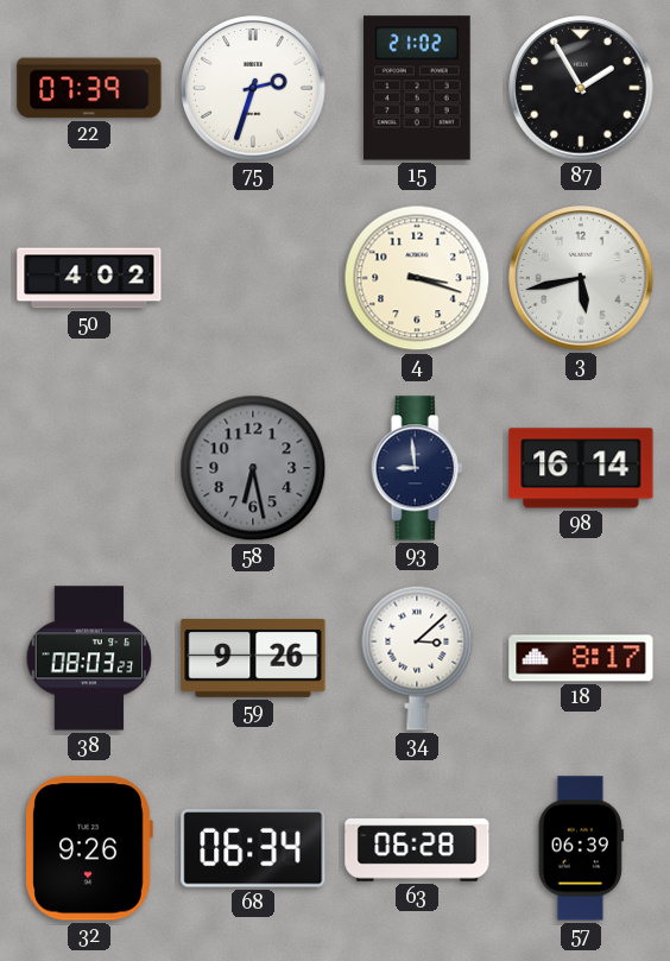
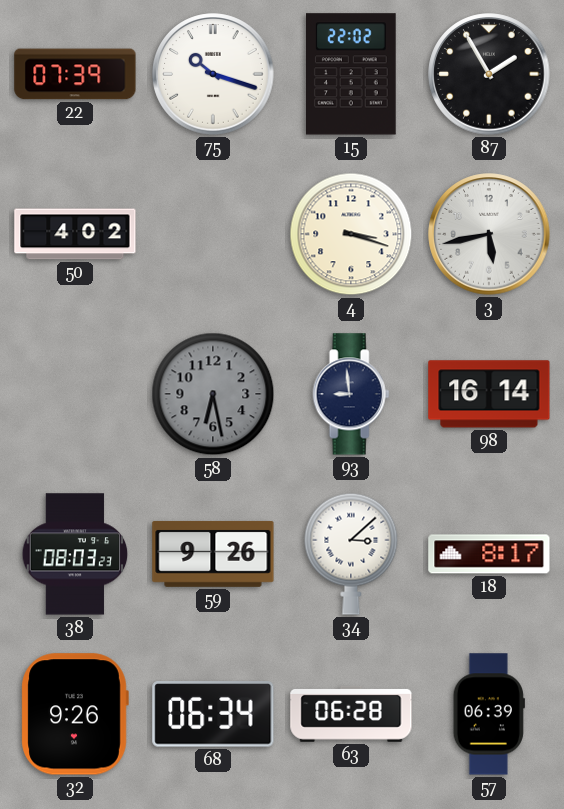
75: 2:33 -> 10:18
15: 21:02 -> 22:02
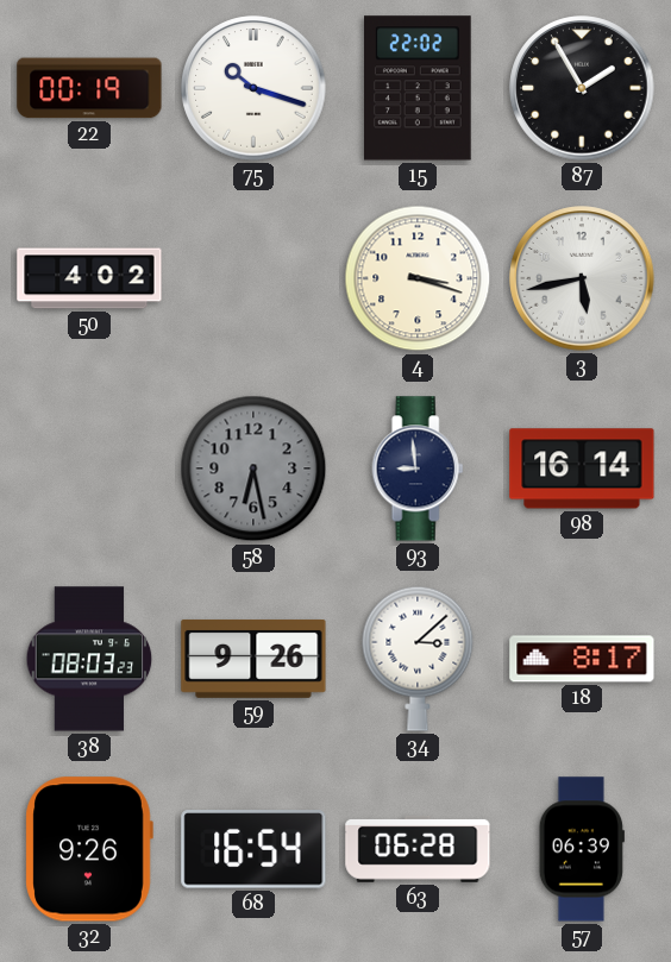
22: 07:39 -> 00:19
68: 06:34 -> 16:54
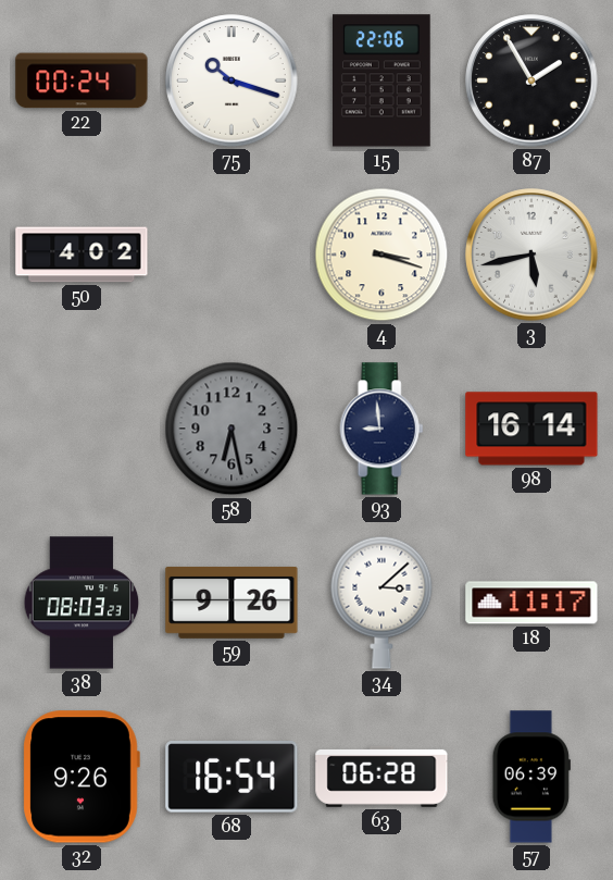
22: 00:19 -> 00:24
15: 22:02 -> 22:06
18: 8:17 -> 11:17
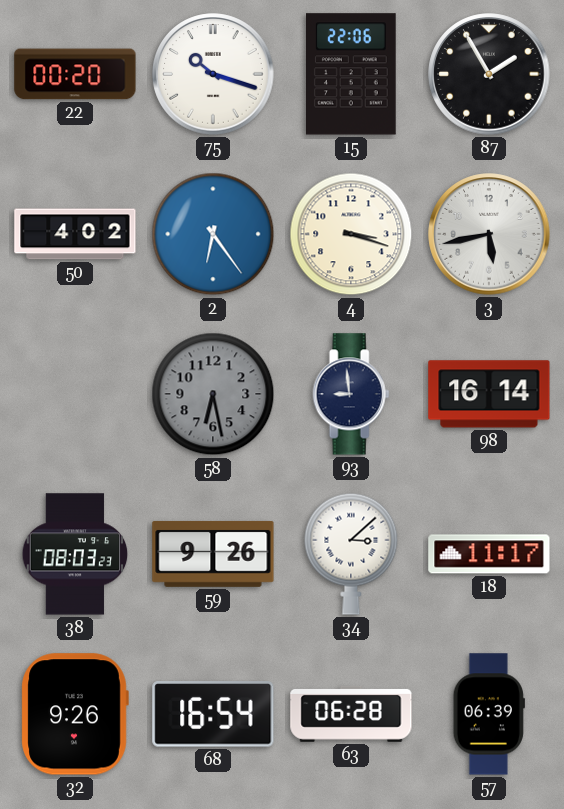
22: 00:24 -> 00:20
2: none -> 6:24
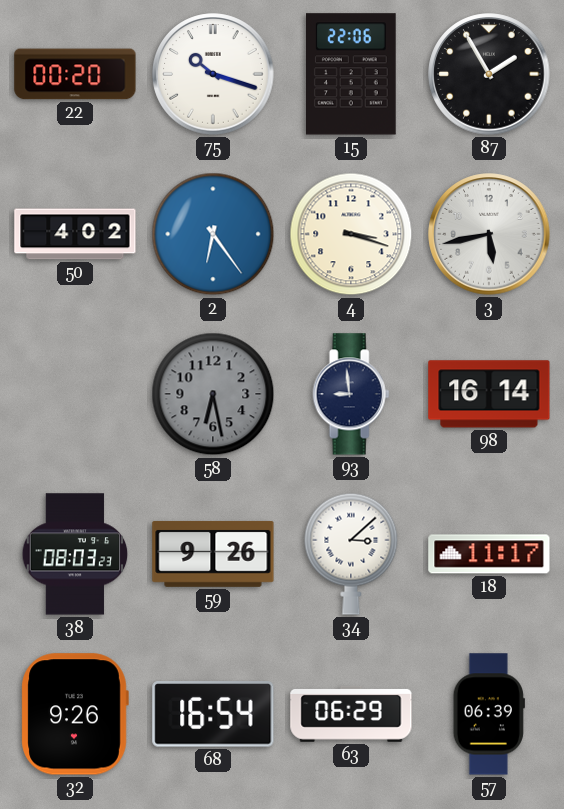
63: 06:28 -> 06:29
